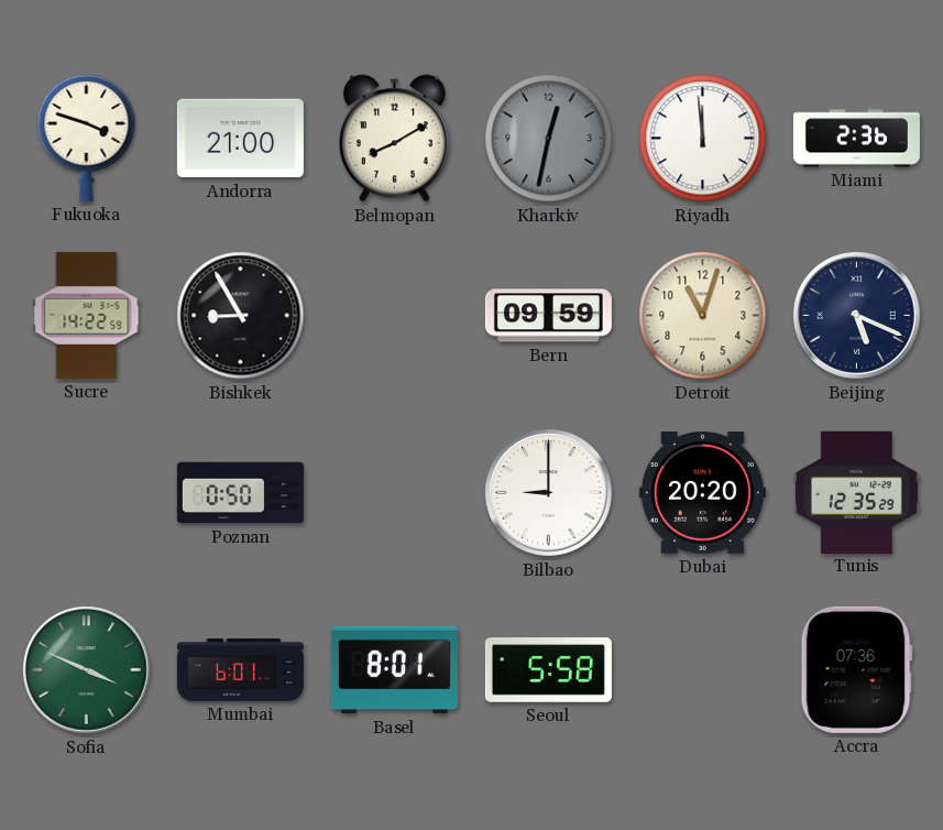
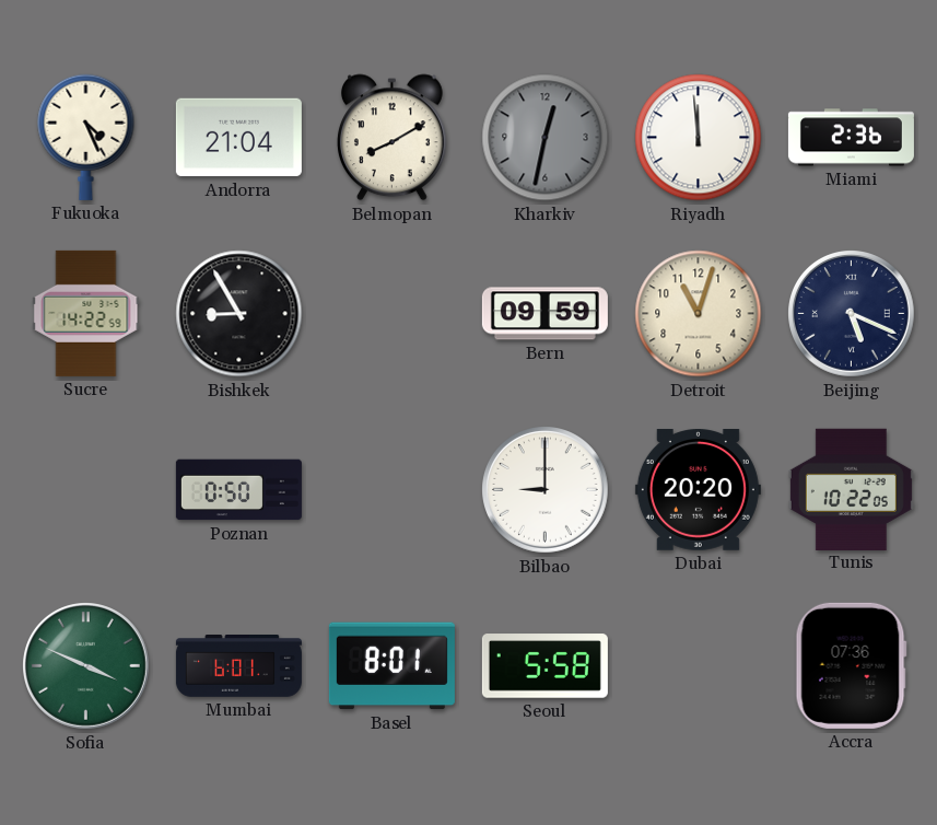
Fukuoka: 3:48 -> 4:26
Andorra: 21:00 -> 21:04
Tunis: 12:35 -> 10:22
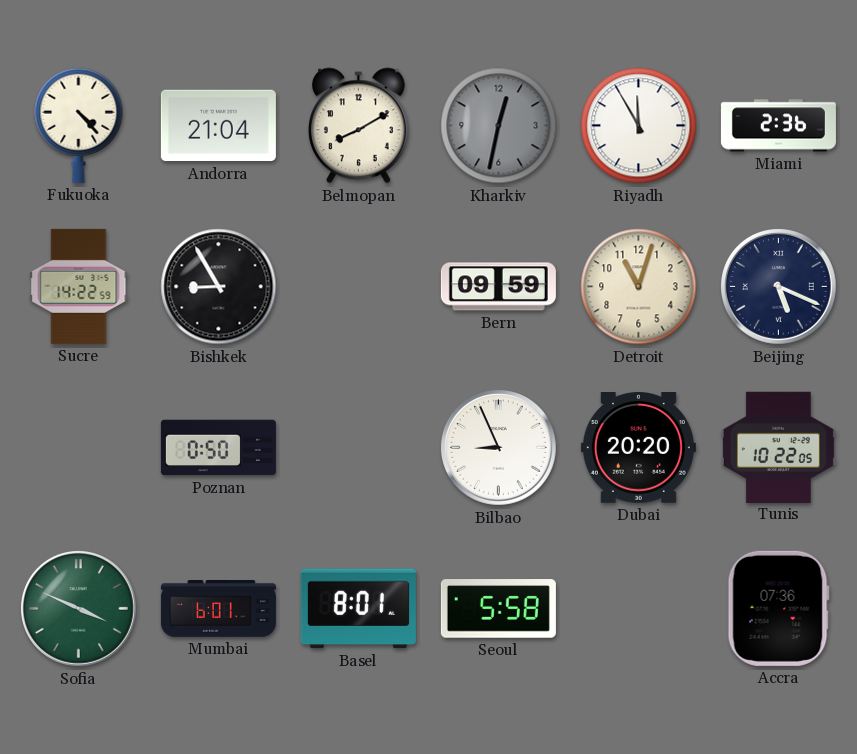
Fukuoka: 4:26 -> 4:23
Riyadh: 11:59 -> 11:55
Bilbao: 9:00 -> 8:56
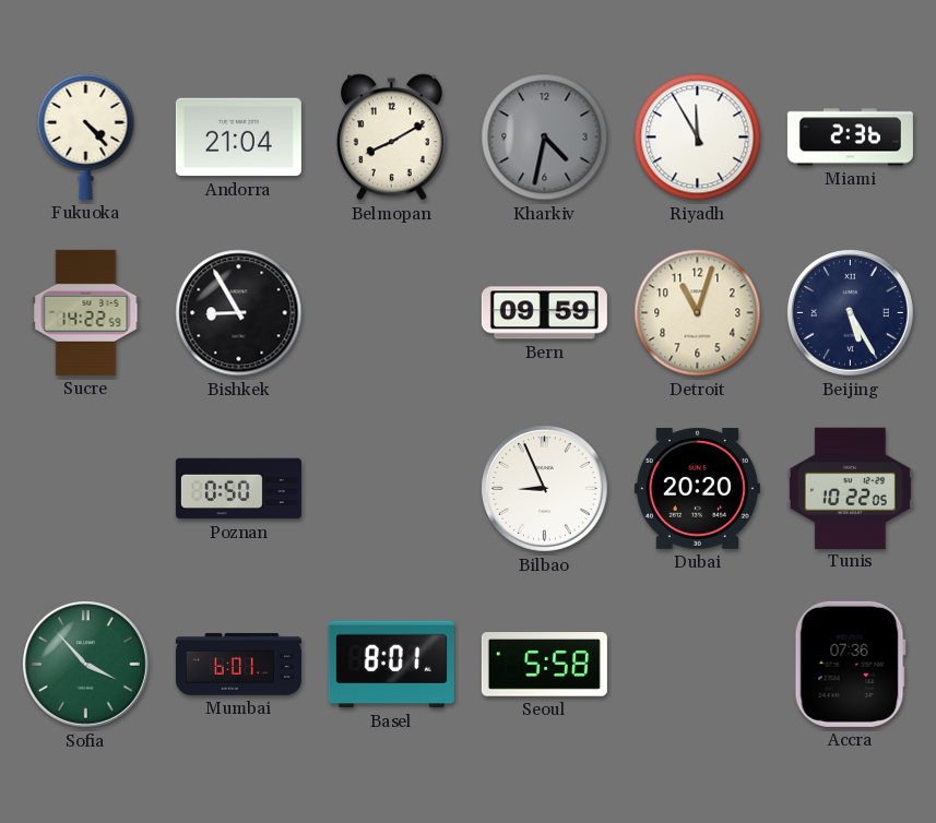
Kharkiv: 12:32 -> 4:32
Beijing: 5:19 -> 5:25
Sofia: 3:49 -> 3:53
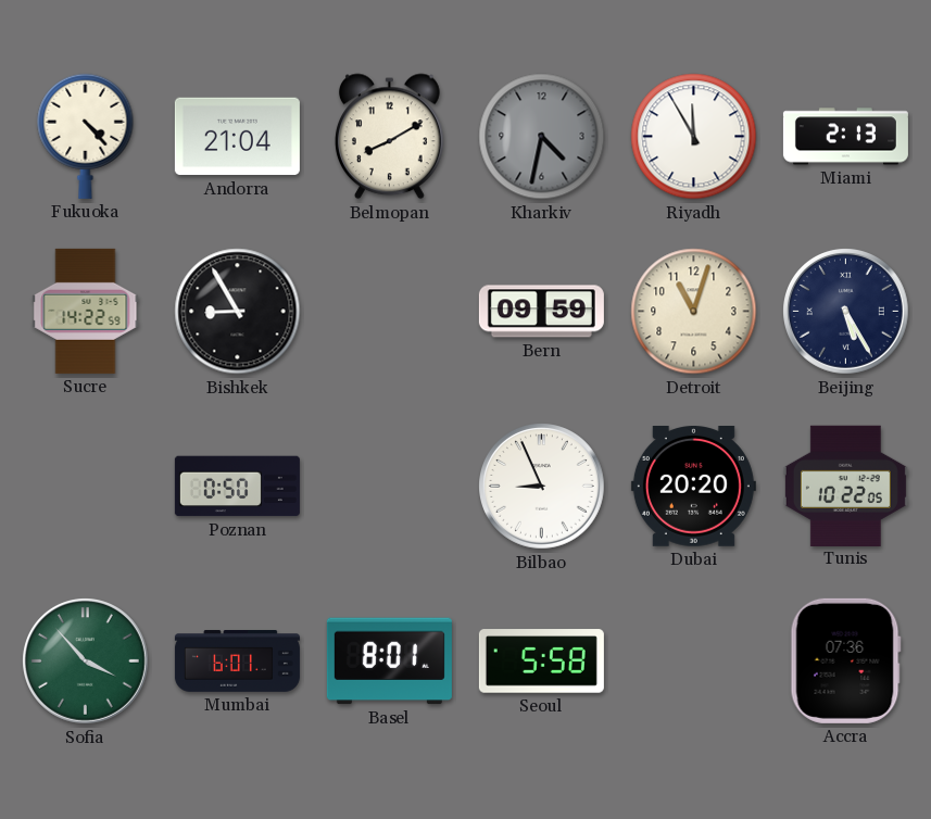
Miami: 2:36 -> 2:13
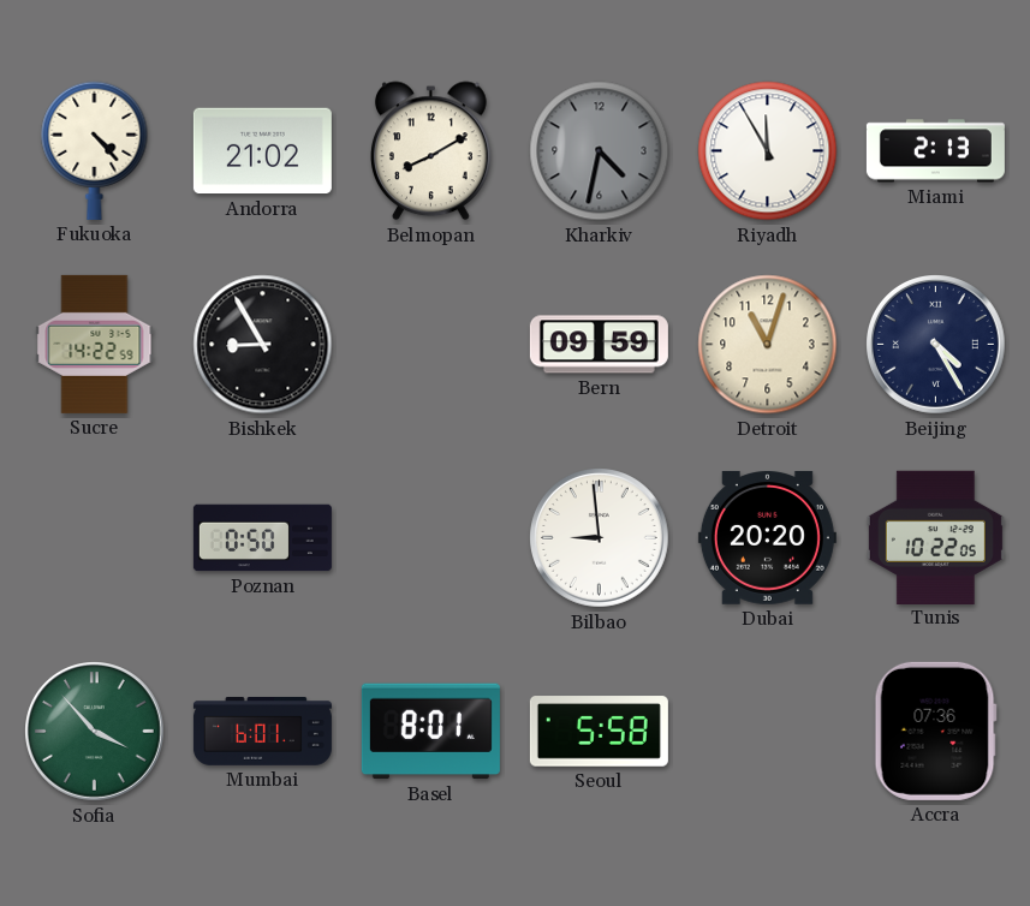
Andorra: 21:04 -> 21:02
Beijing: 5:25 -> 4:25
Bilbao: 8:56 -> 8:59
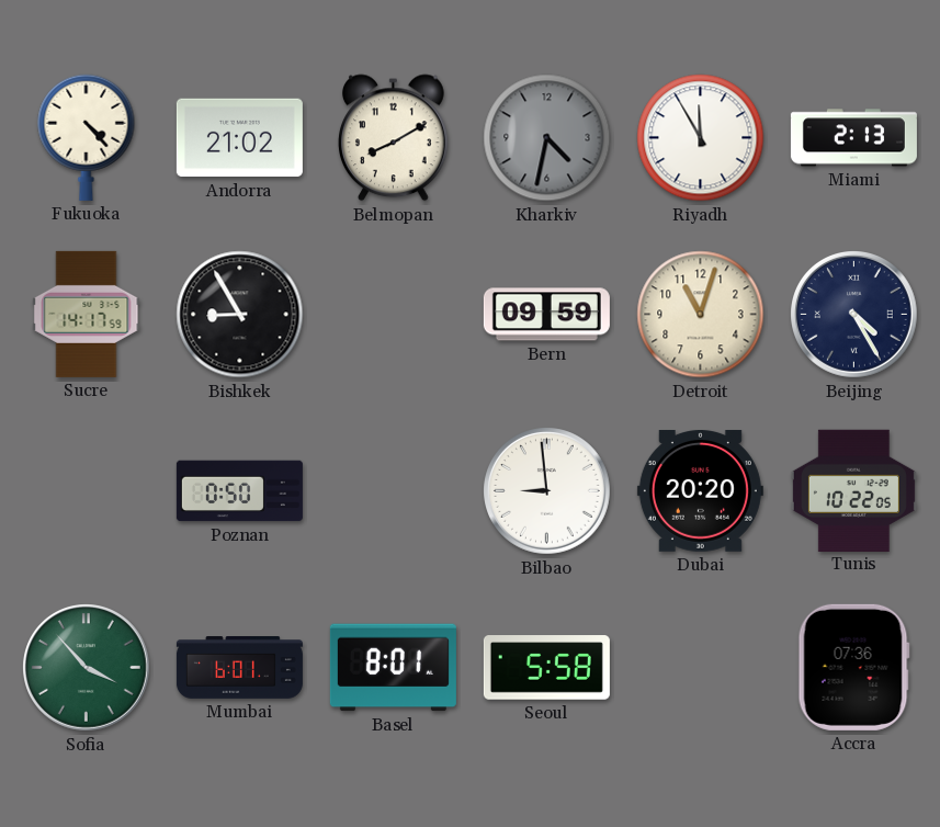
Sucre: 14:22 -> 14:17
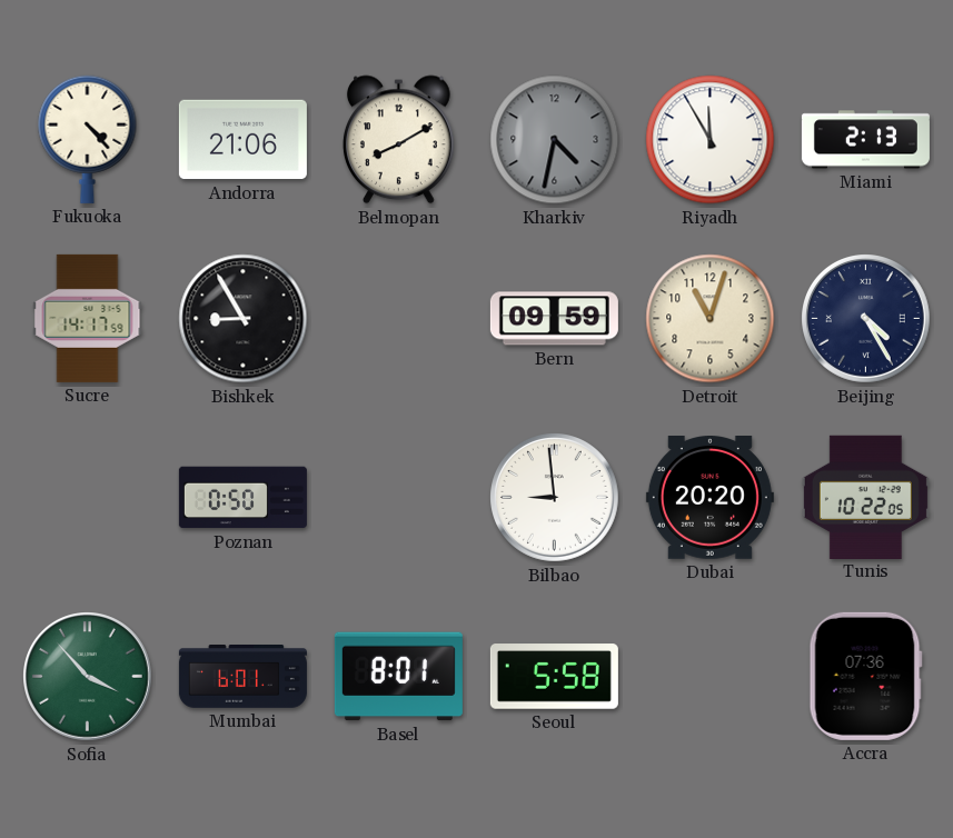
Andorra: 21:02 -> 21:06
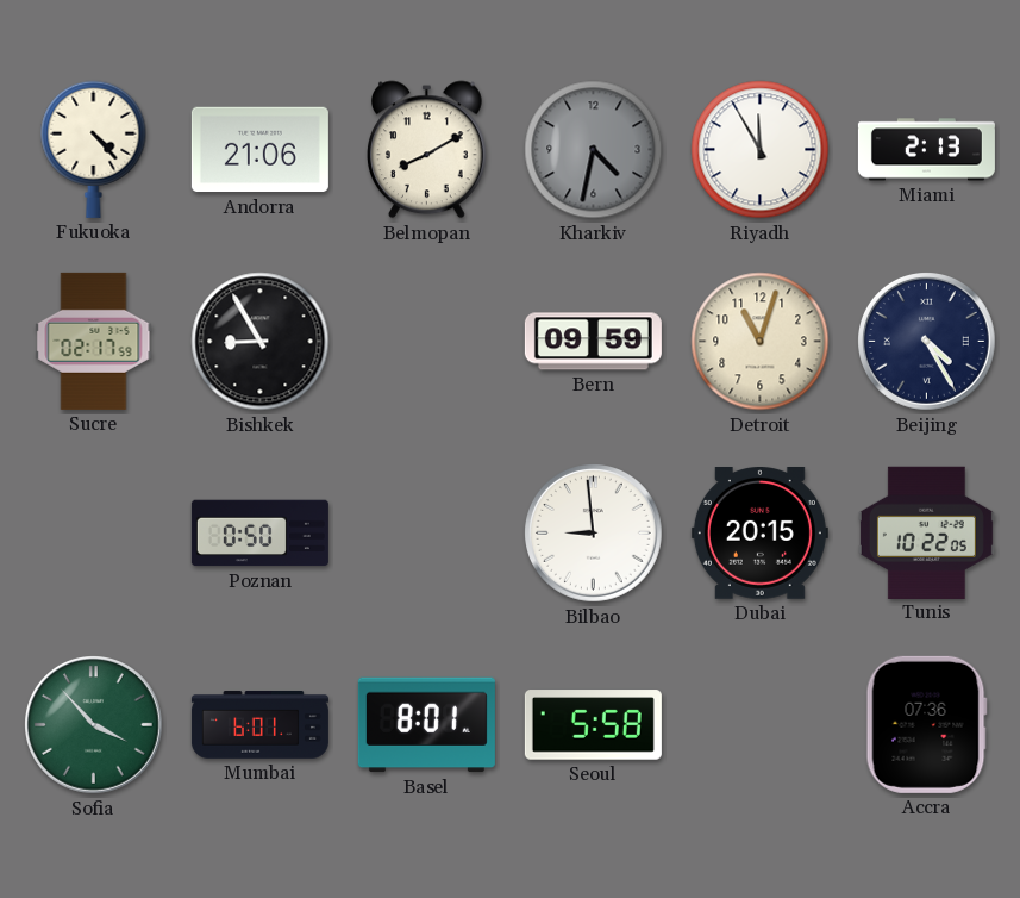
Sucre: 14:17 -> 02:17
Dubai: 20:20 -> 20:15
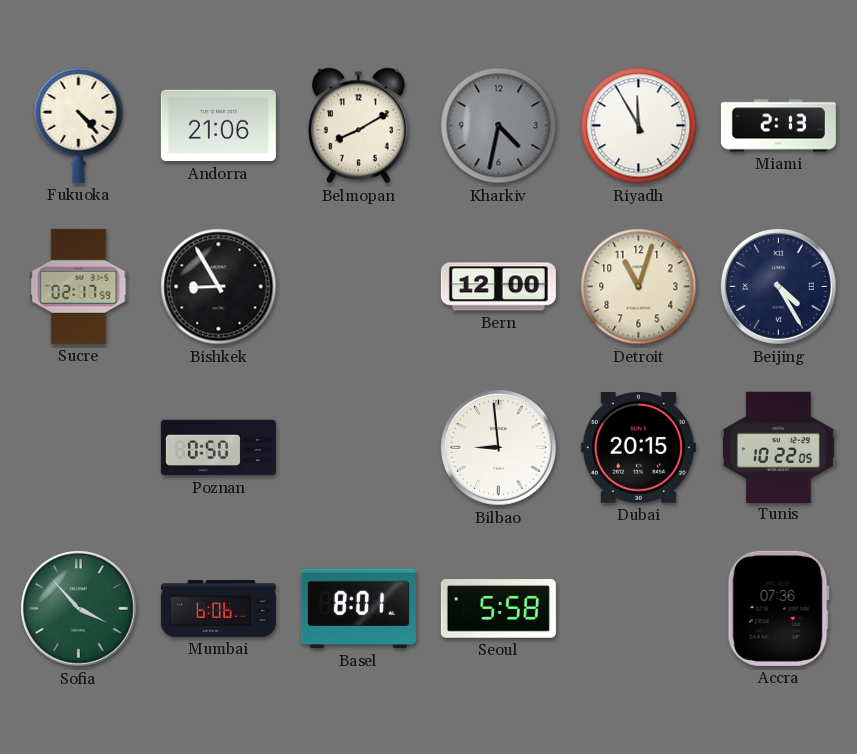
Bern: 09:59 -> 12:00
Mumbai: 6:01 -> 6:06
